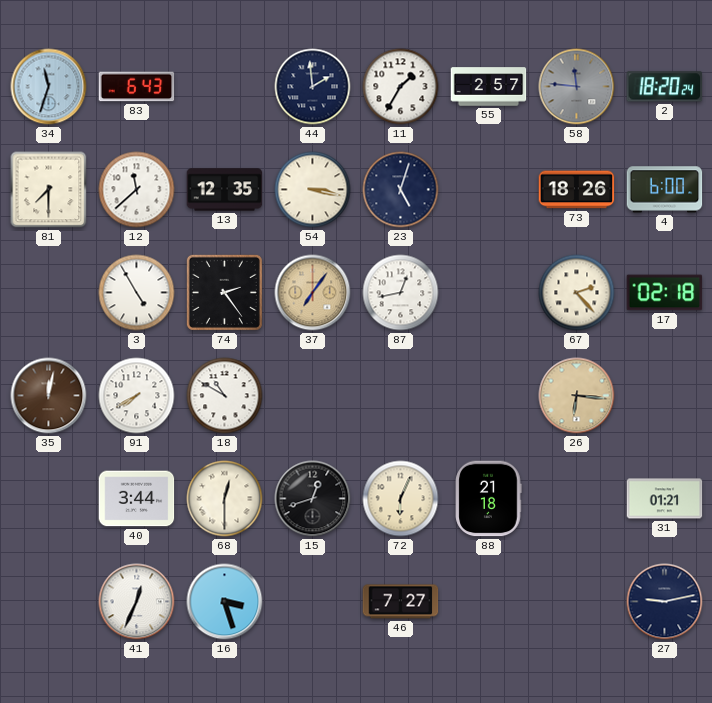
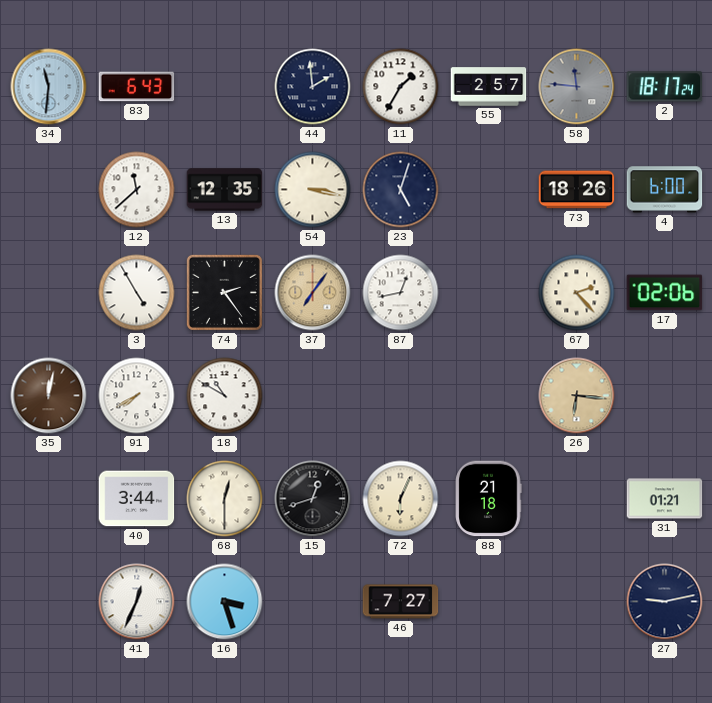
34: 11:33 -> 11:31
2: 18:20 -> 18:17
81: 7:30 -> none
17: 02:18 -> 02:06
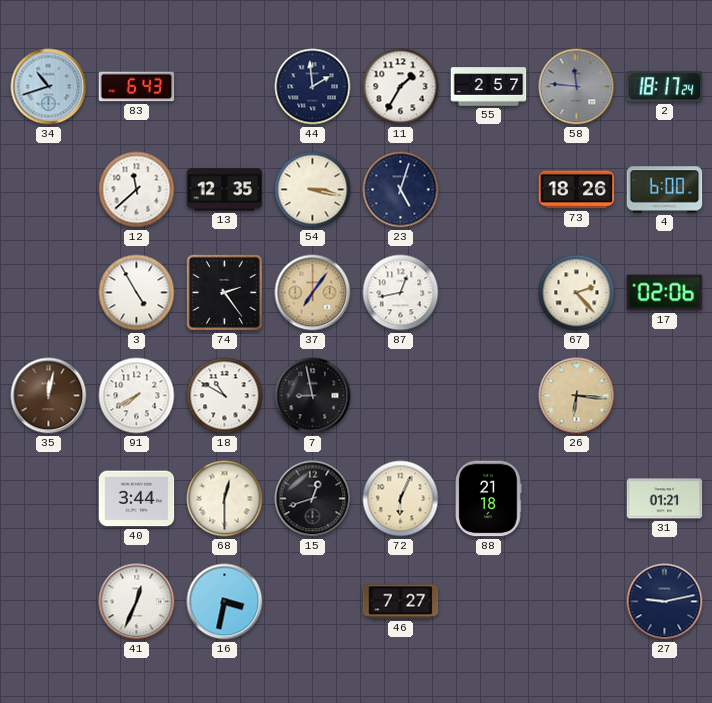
34: 11:31 -> 10:42
7: none -> 8:58
16: 3:27 -> 3:32
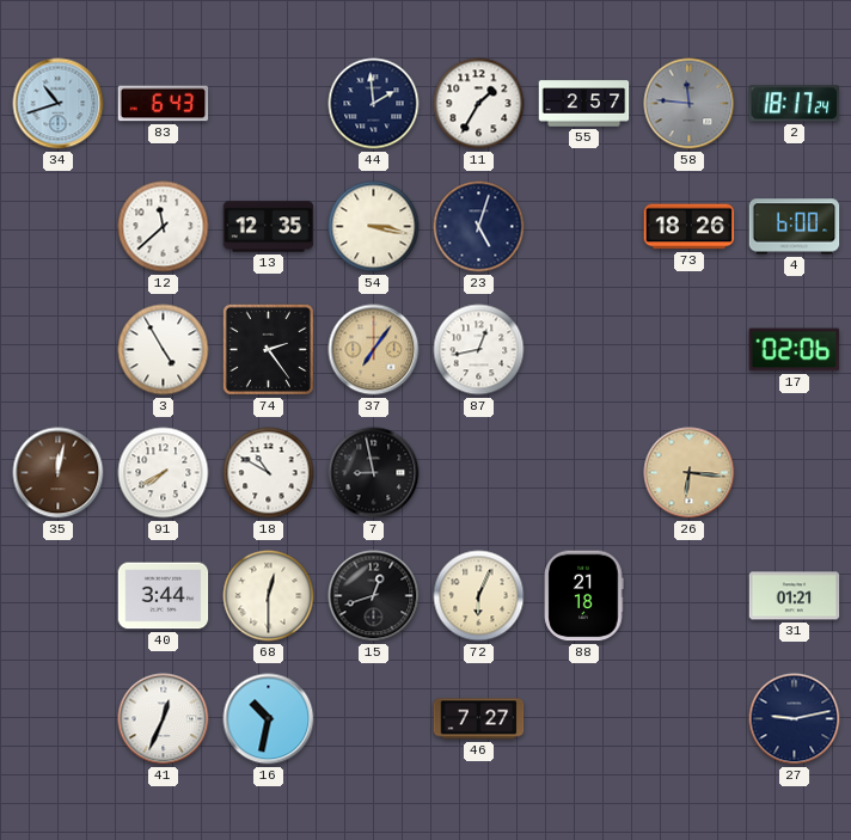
67: 2:23 -> none
16: 3:32 -> 10:32
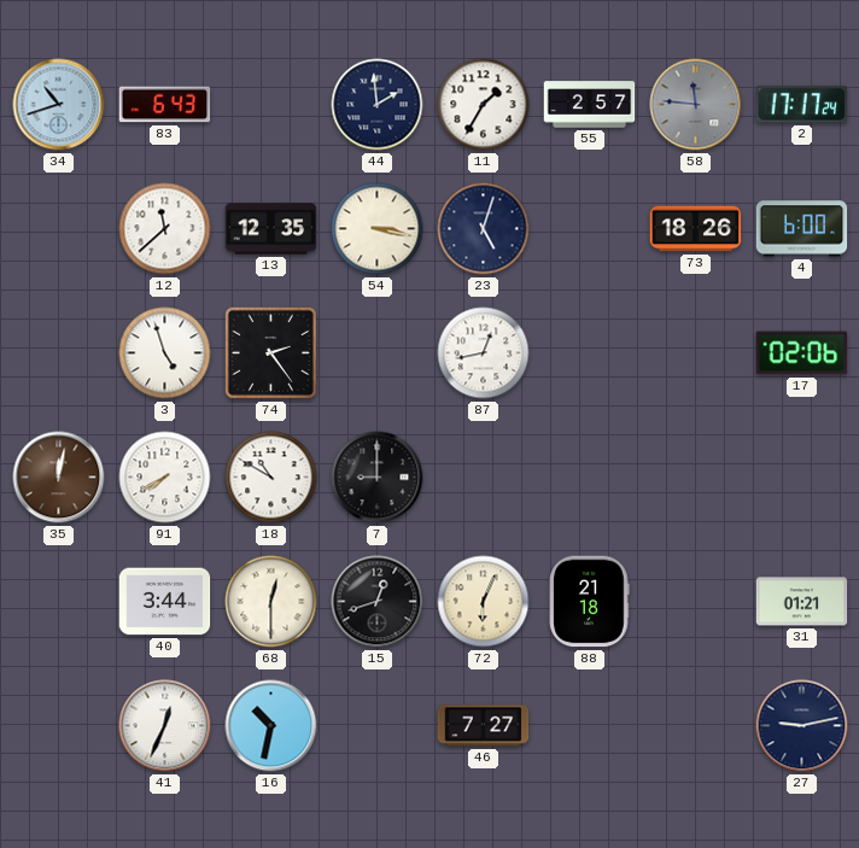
2: 18:17 -> 17:17
3: 4:55 -> 4:57
37: 7:06 -> none
7: 8:58 -> 9:00
26: 6:16 -> none
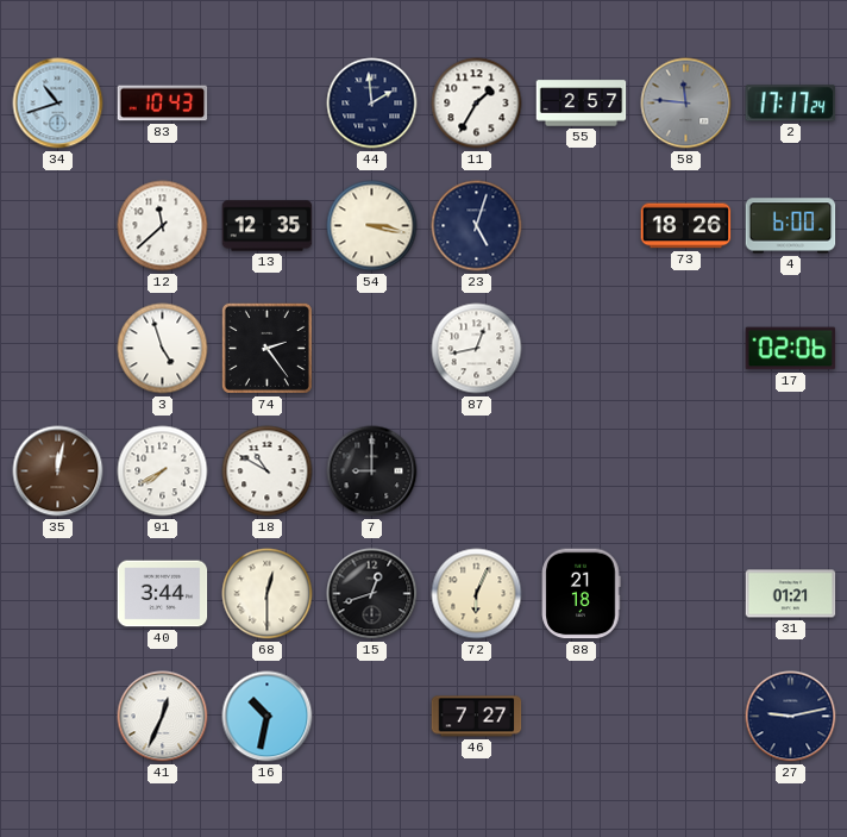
83: 6:43 -> 10:43
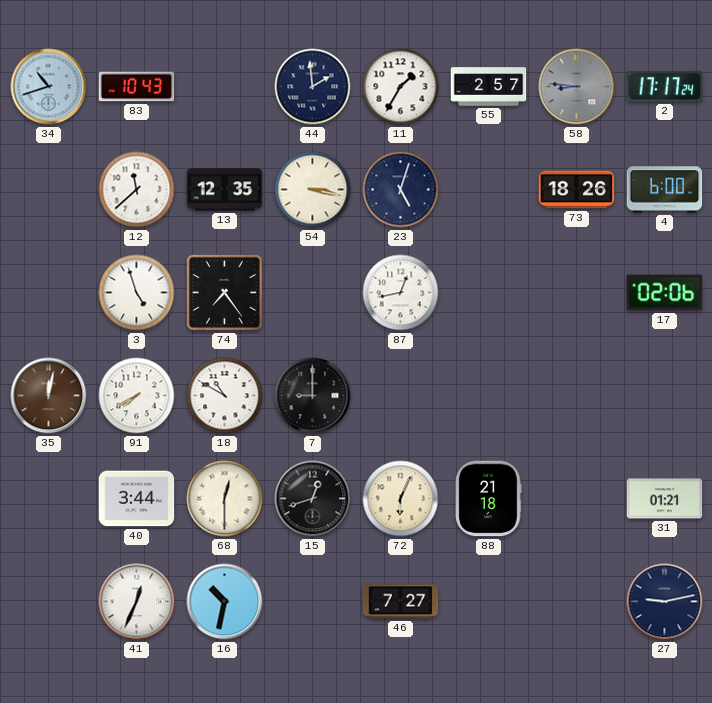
58: 11:46 -> 8:46
74: 2:24 -> 7:24
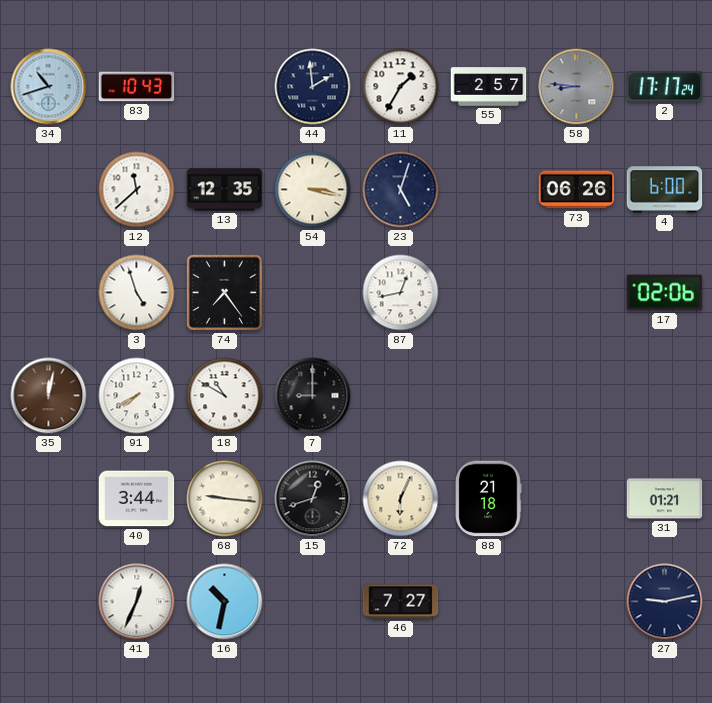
73: 18:26 -> 06:26
68: 12:30 -> 9:16
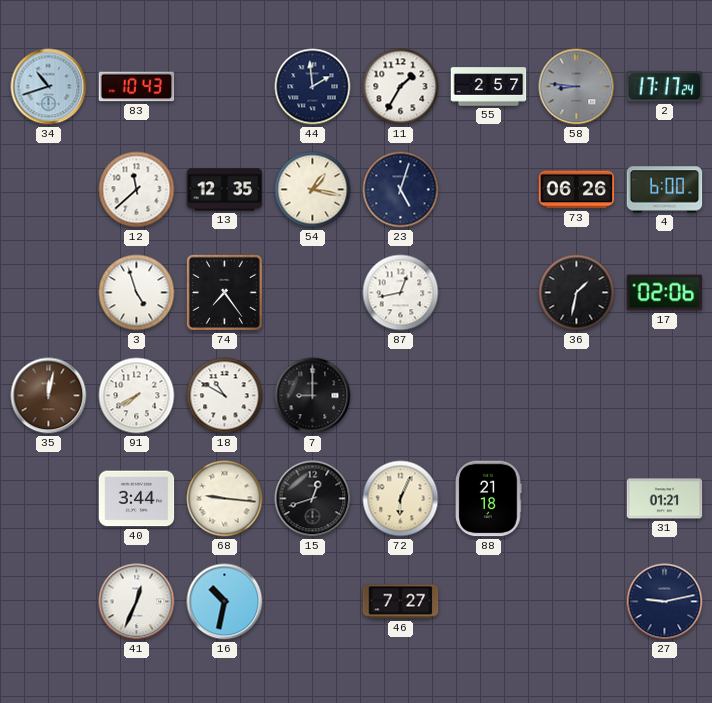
54: 3:17 -> 1:17
36: none -> 1:32
